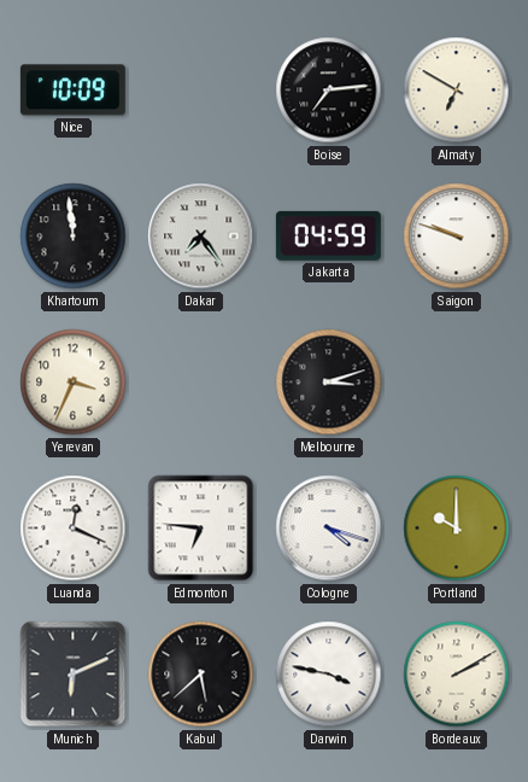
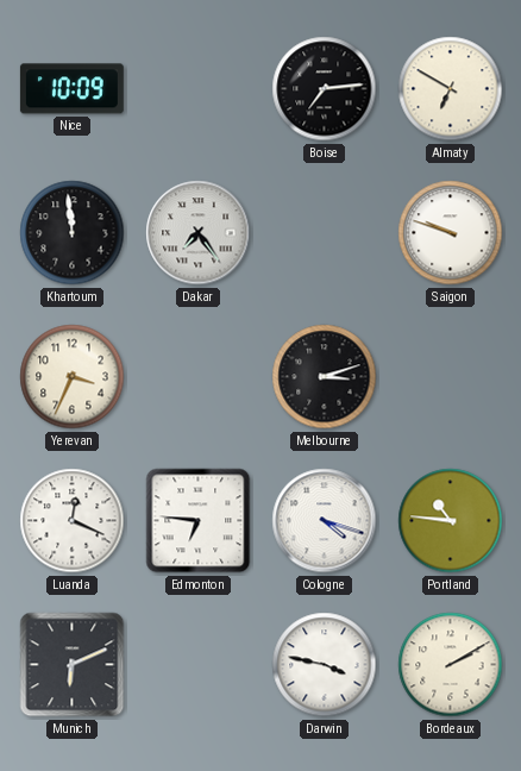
Jakarta: 04:59 -> none
Portland: 10:00 -> 10:46
Kabul: 5:38 -> none
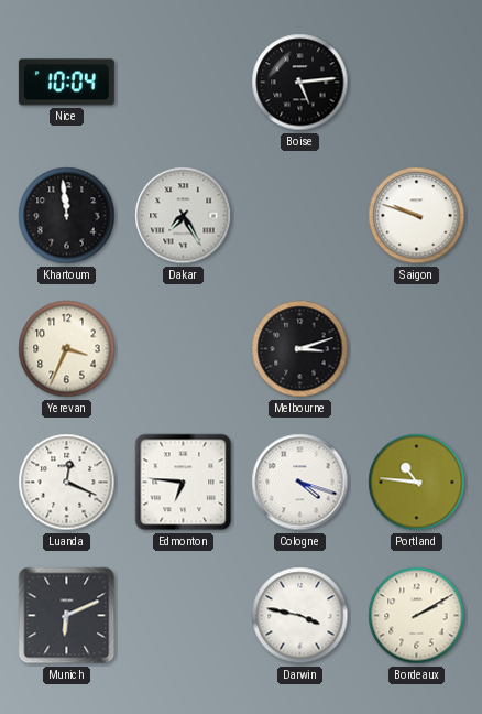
Nice: 10:09 -> 10:04
Boise: 7:14 -> 5:14
Almaty: 6:50 -> none
Dakar: 7:24 -> 7:25
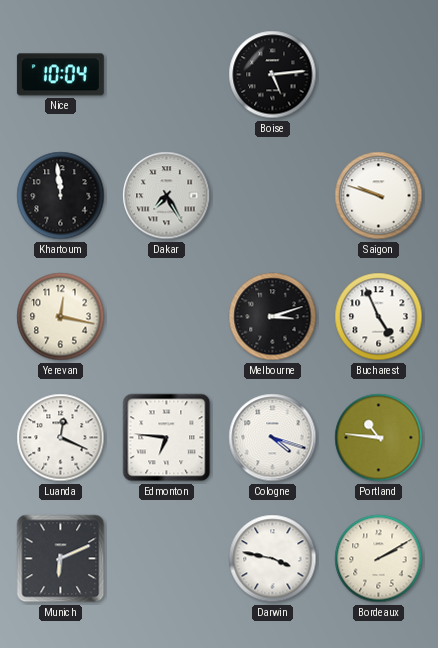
Yerevan: 3:34 -> 12:17
Bucharest: none -> 4:56
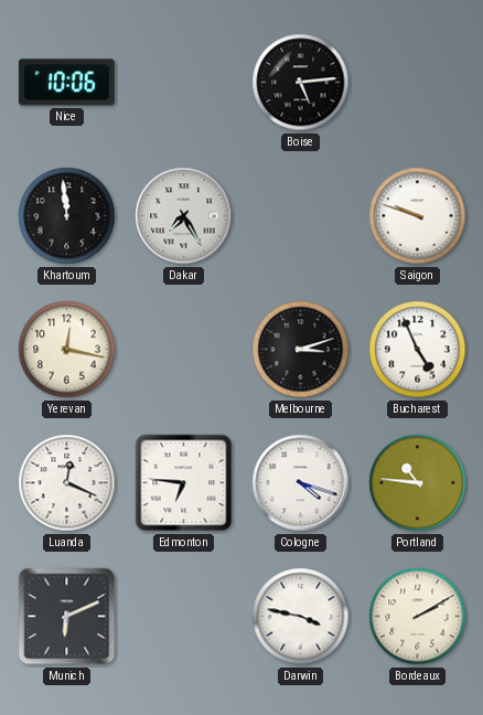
Nice: 10:04 -> 10:06
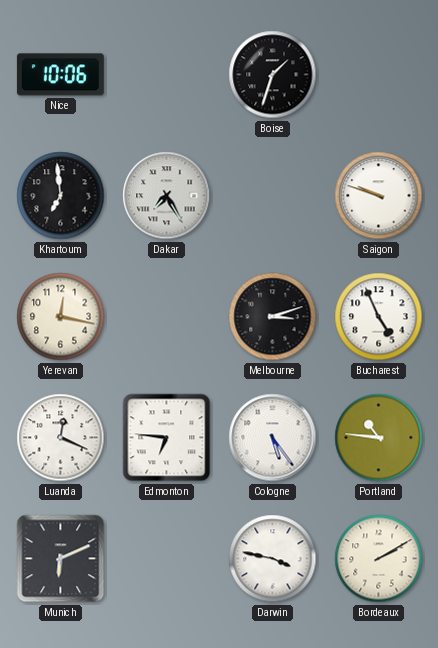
Boise: 5:14 -> 1:33
Khartoum: 11:59 -> 6:59
Cologne: 4:18 -> 5:24
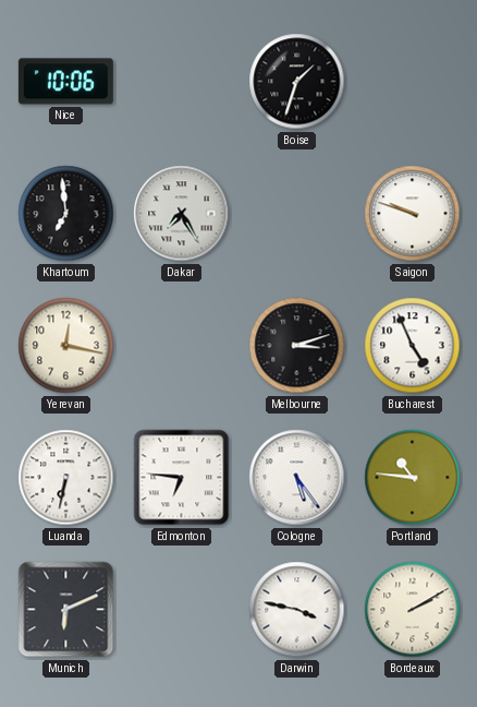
Luanda: 12:19 -> 6:32
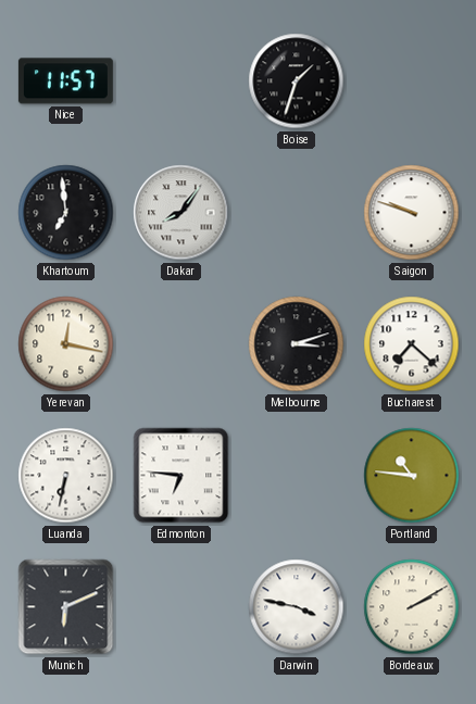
Nice: 10:06 -> 11:57
Dakar: 7:25 -> 8:06
Bucharest: 4:56 -> 7:22
Cologne: 5:24 -> none
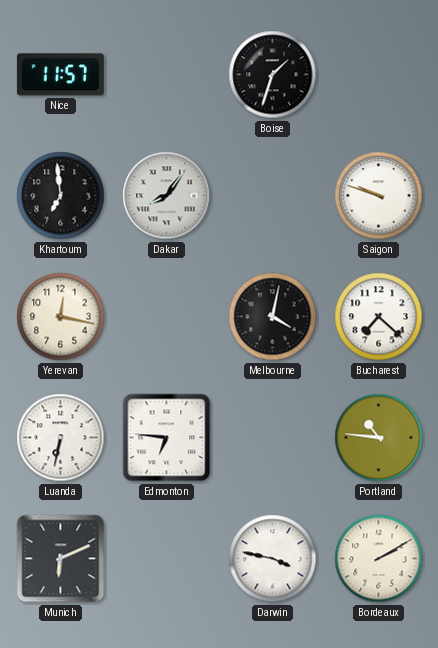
Melbourne: 3:12 -> 4:02
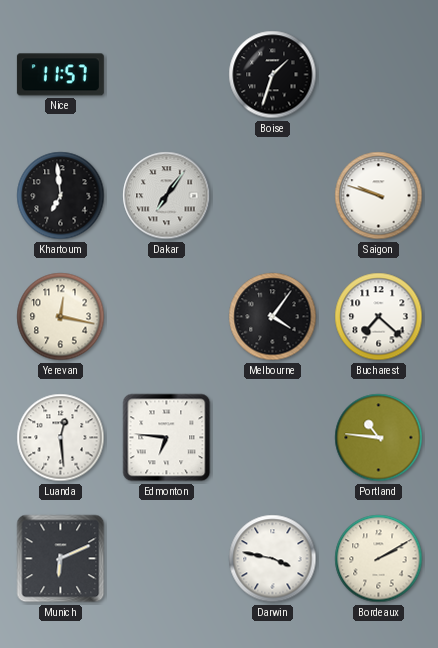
Dakar: 8:06 -> 7:06
Melbourne: 4:02 -> 4:06
Luanda: 6:32 -> 12:29
